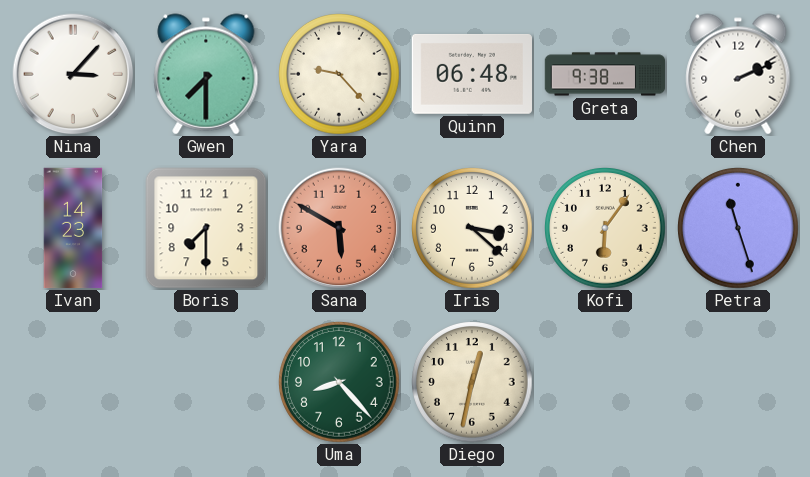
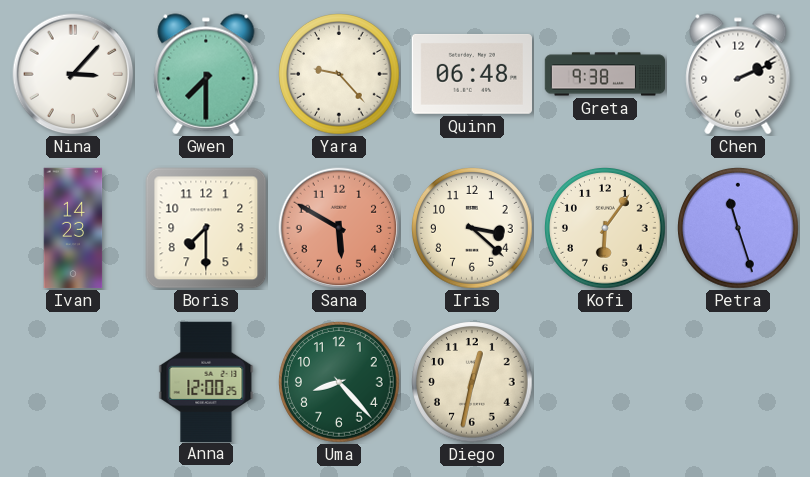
Anna: none -> 12:00
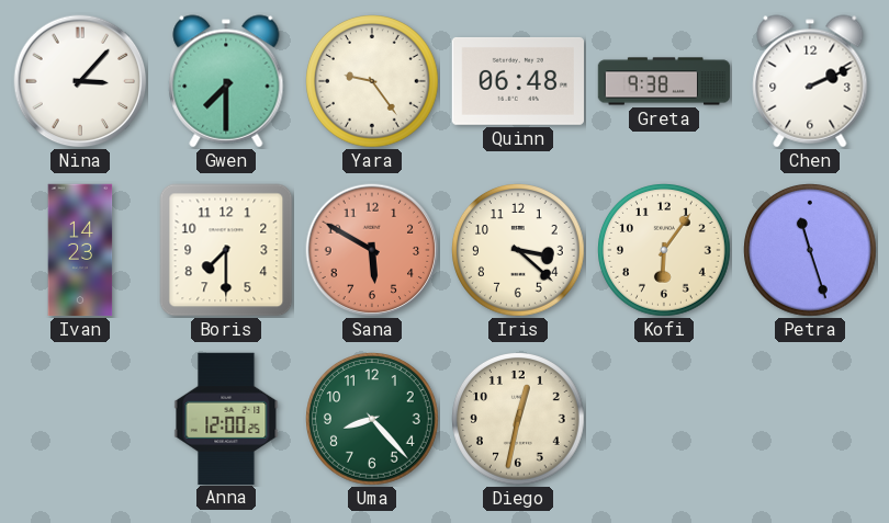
Yara: 9:23 -> 9:24
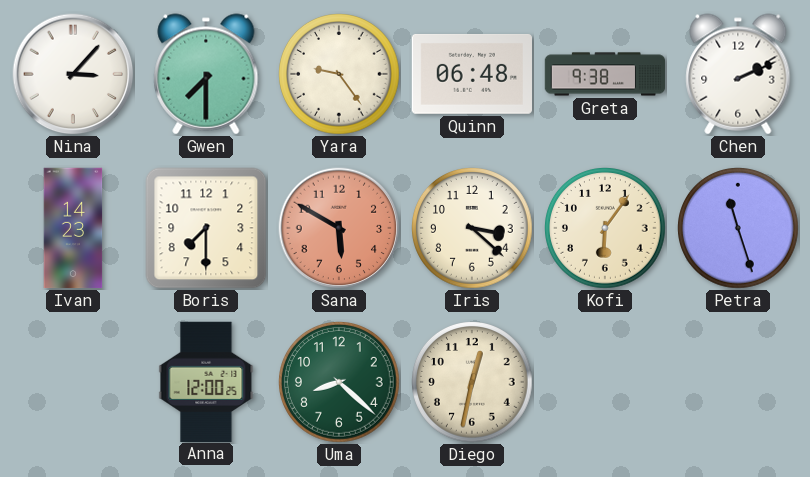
Uma: 8:23 -> 8:22
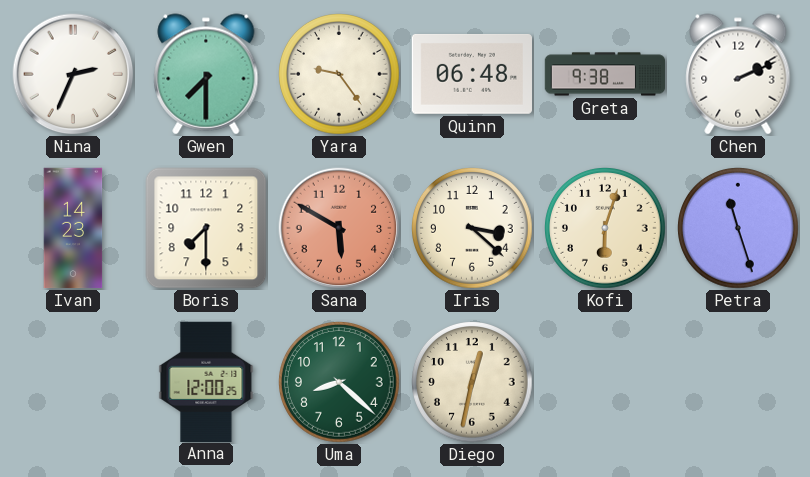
Nina: 3:07 -> 2:34
Kofi: 6:06 -> 6:03
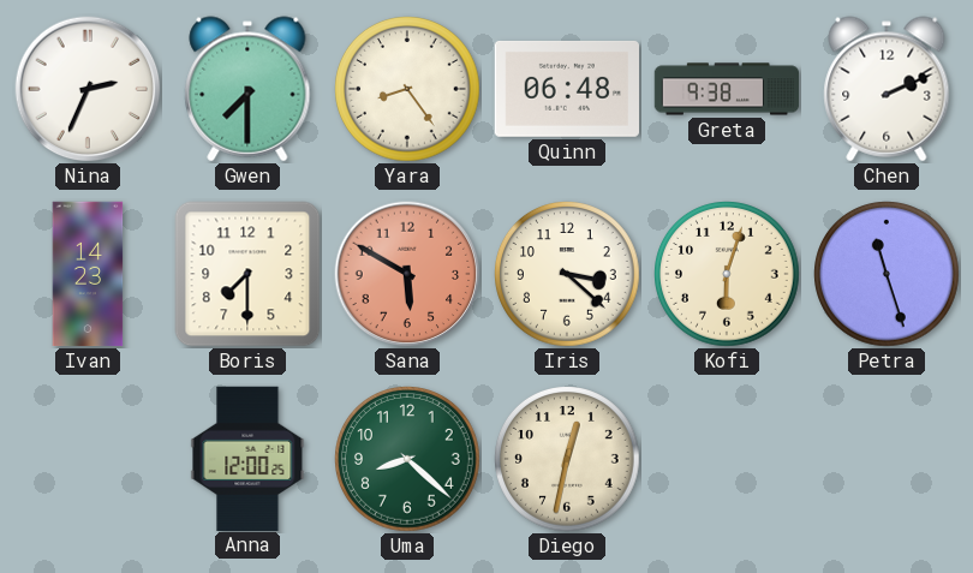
Yara: 9:24 -> 8:24
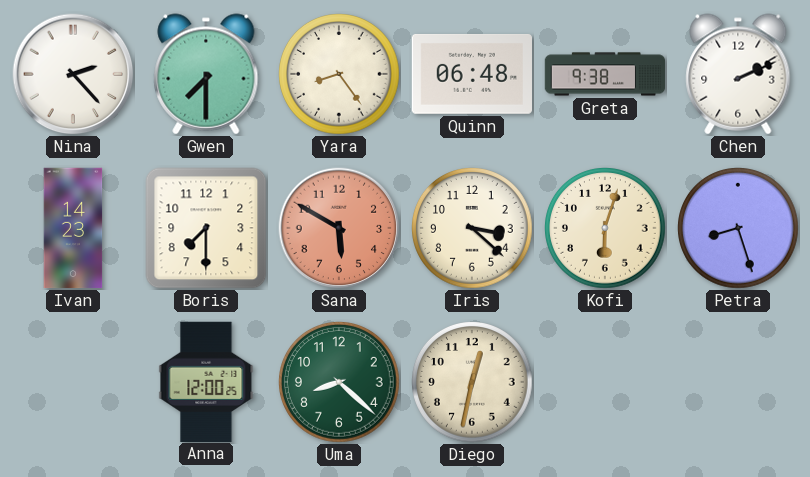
Nina: 2:34 -> 2:23
Petra: 11:27 -> 8:27
